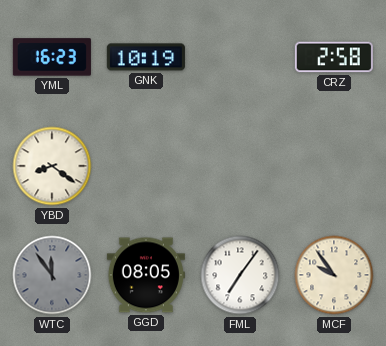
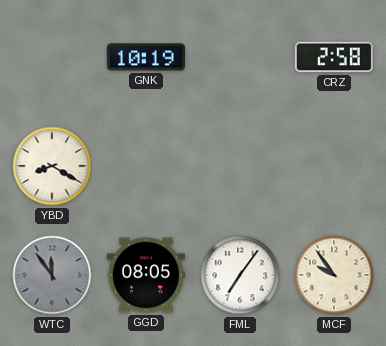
YML: 16:23 -> none
YBD: 8:21 -> 8:20
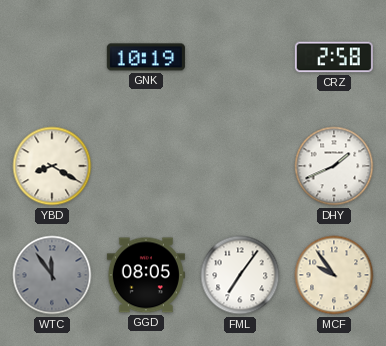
DHY: none -> 1:41
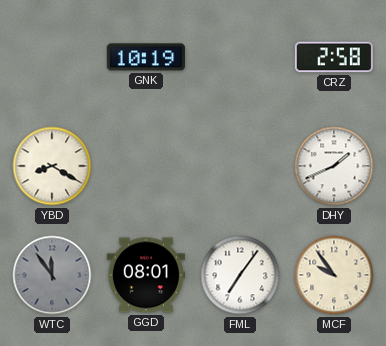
GGD: 08:05 -> 08:01
